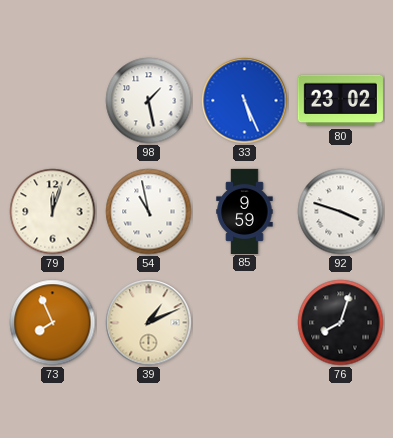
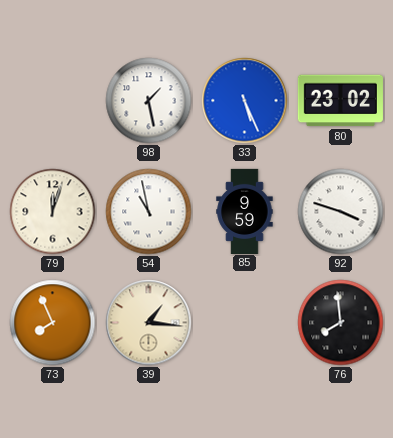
39: 1:11 -> 1:16
76: 8:03 -> 7:59
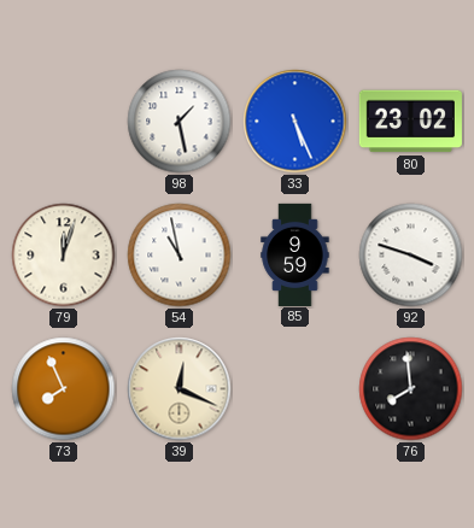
39: 1:16 -> 12:19
